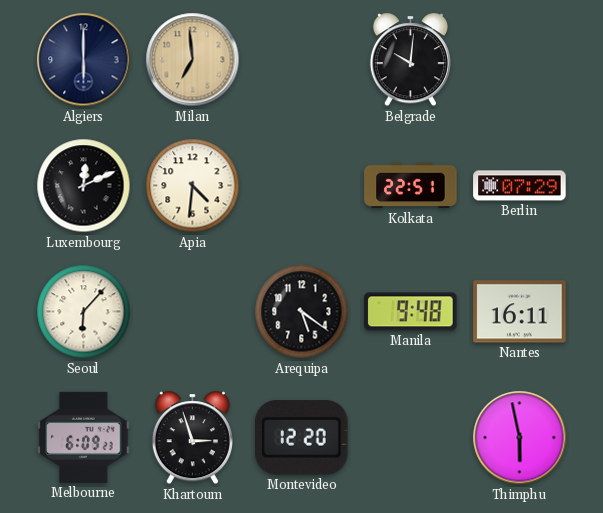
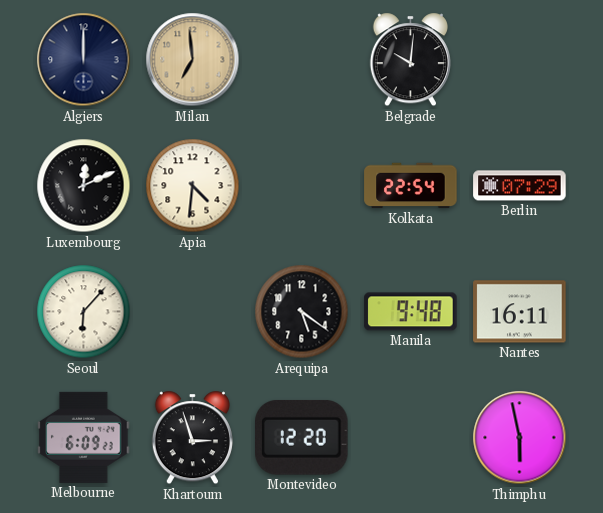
Algiers: 6:00 -> 12:00
Kolkata: 22:51 -> 22:54
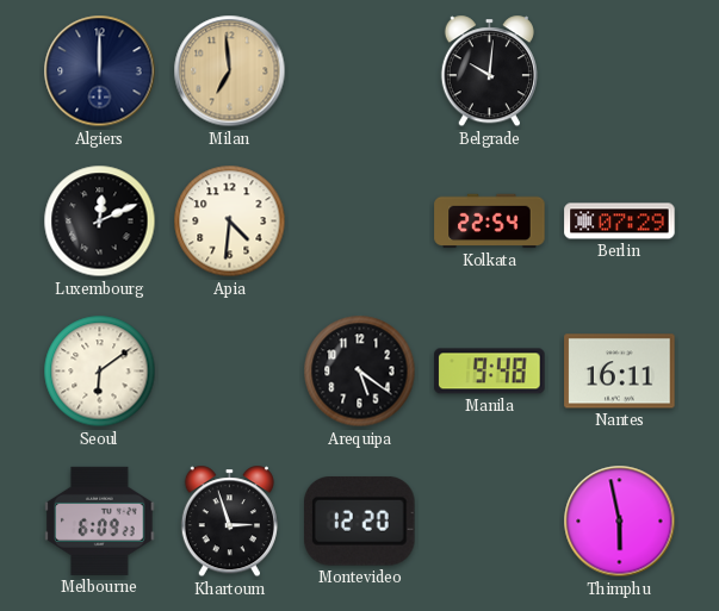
Seoul: 6:07 -> 6:09
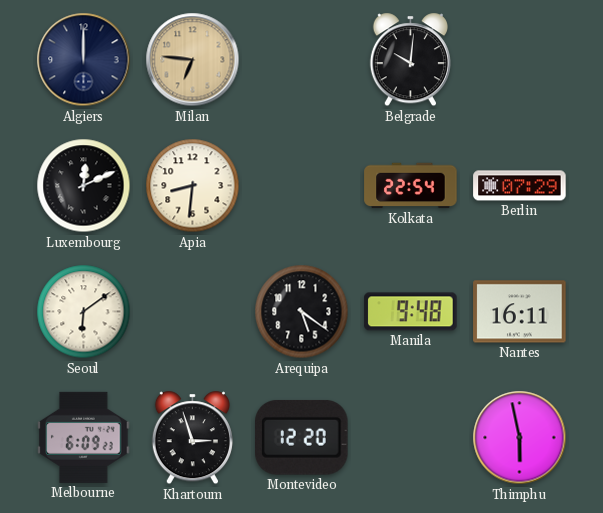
Milan: 6:59 -> 6:46
Apia: 4:31 -> 8:31
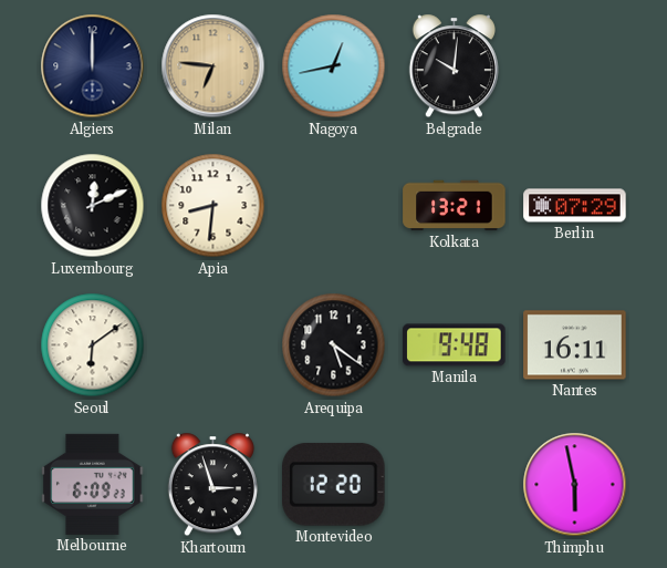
Nagoya: none -> 12:43
Kolkata: 22:54 -> 13:21
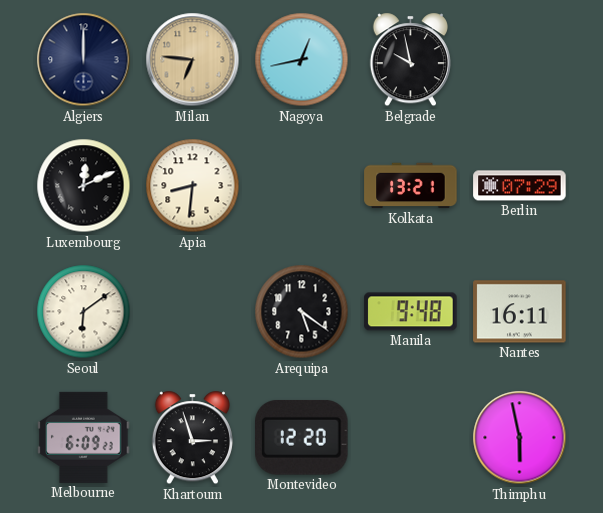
Belgrade: 10:01 -> 9:58
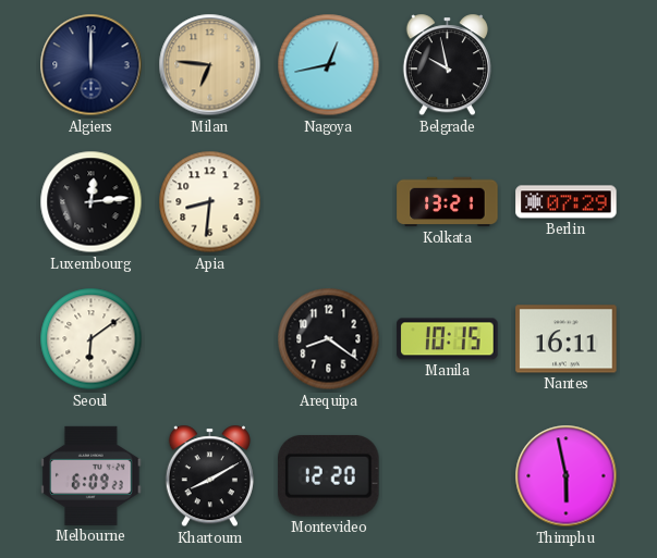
Luxembourg: 12:11 -> 12:14
Arequipa: 5:21 -> 8:21
Manila: 9:48 -> 10:15
Khartoum: 2:57 -> 8:10
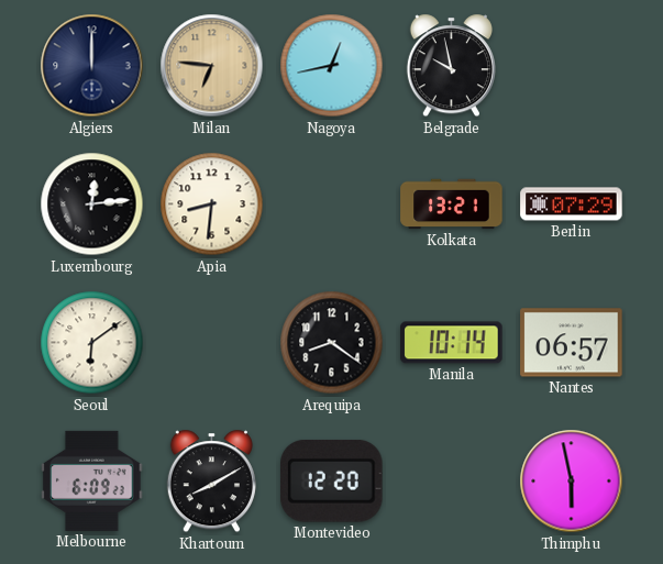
Manila: 10:15 -> 10:14
Nantes: 16:11 -> 06:57
